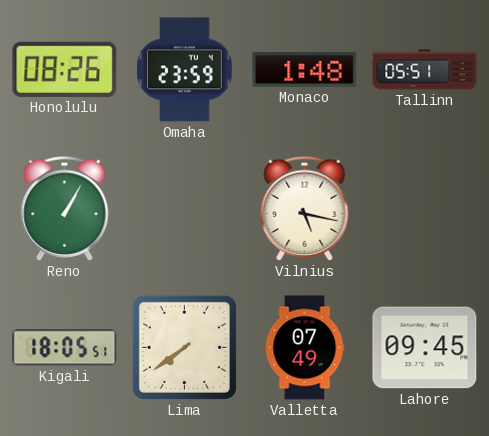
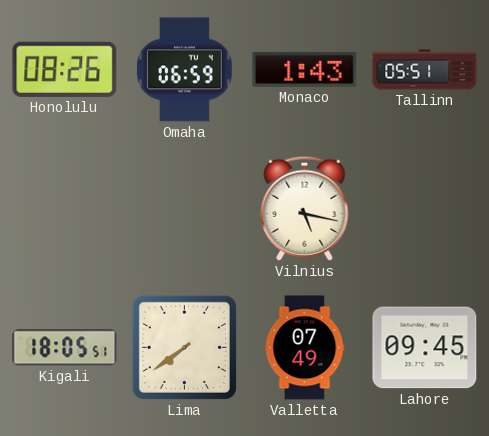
Omaha: 23:59 -> 06:59
Monaco: 1:48 -> 1:43
Reno: 1:05 -> none
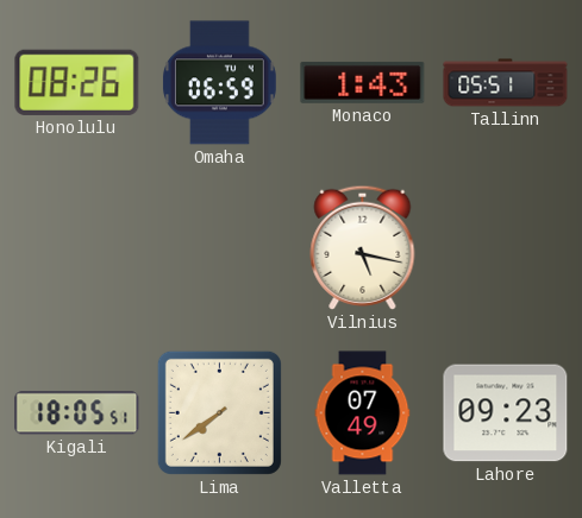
Lahore: 09:45 -> 09:23
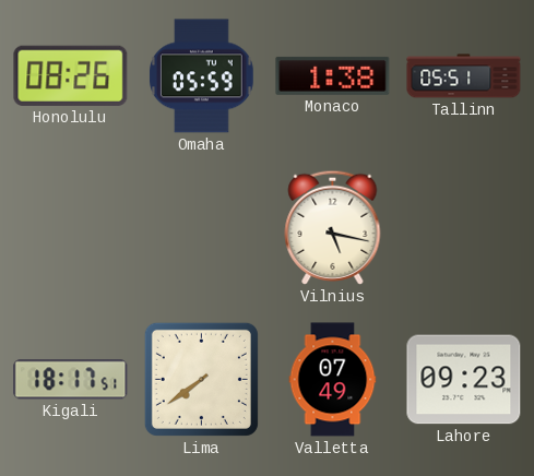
Omaha: 06:59 -> 05:59
Monaco: 1:43 -> 1:38
Kigali: 18:05 -> 18:17
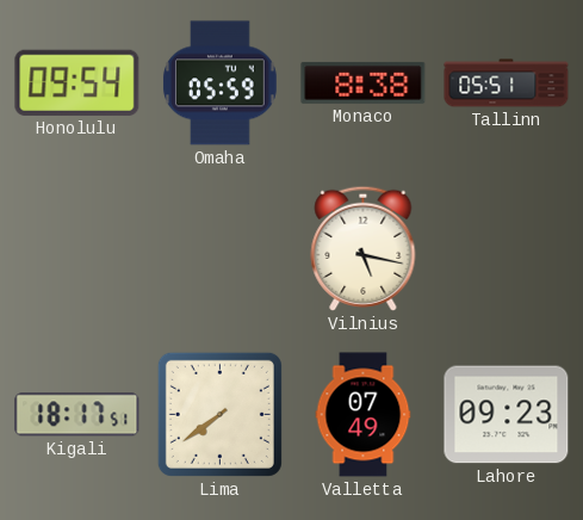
Honolulu: 08:26 -> 09:54
Monaco: 1:38 -> 8:38
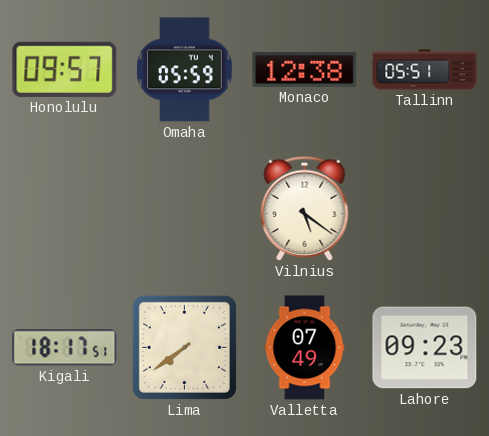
Honolulu: 09:54 -> 09:57
Monaco: 8:38 -> 12:38
Vilnius: 5:17 -> 5:21
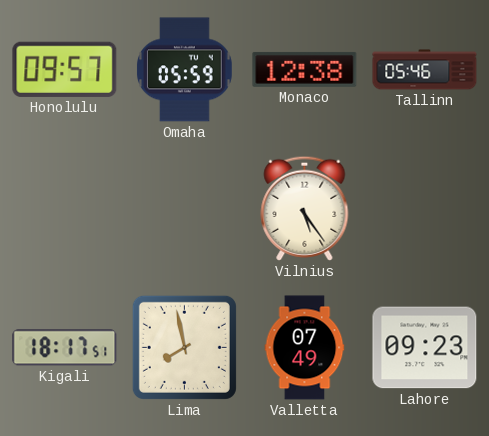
Tallinn: 05:51 -> 05:46
Vilnius: 5:21 -> 5:24
Lima: 7:39 -> 7:58
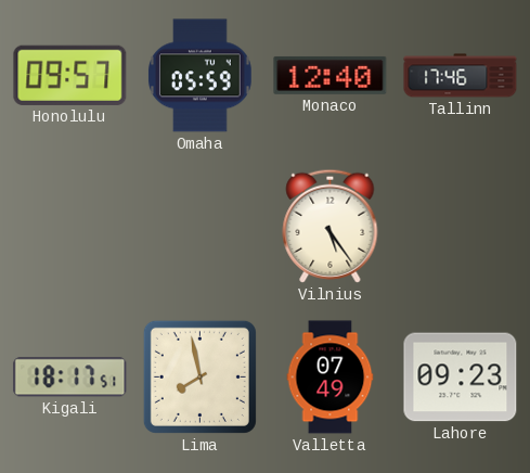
Monaco: 12:38 -> 12:40
Tallinn: 05:46 -> 17:46
